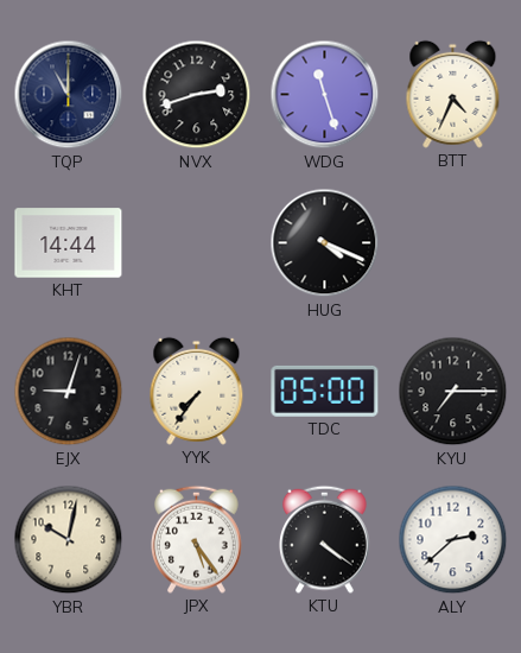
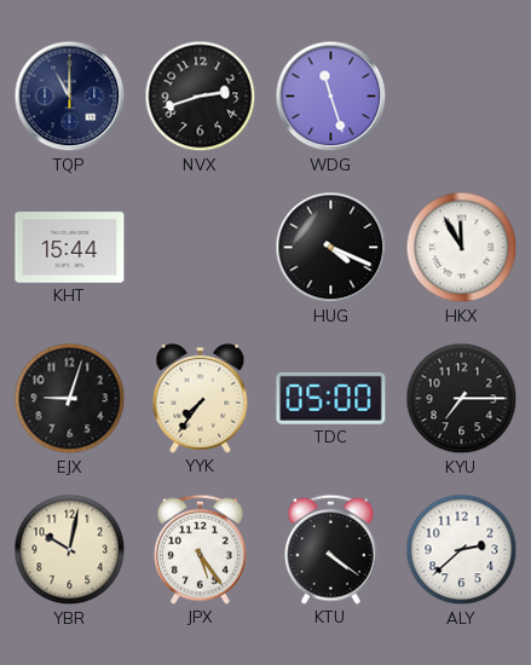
BTT: 4:34 -> none
KHT: 14:44 -> 15:44
HKX: none -> 11:55
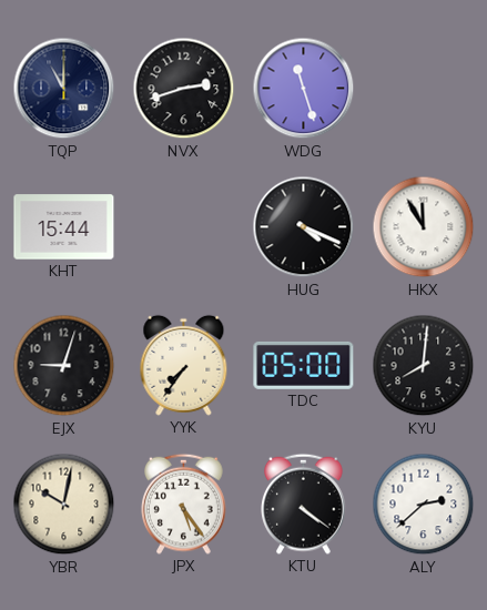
KYU: 7:15 -> 8:01
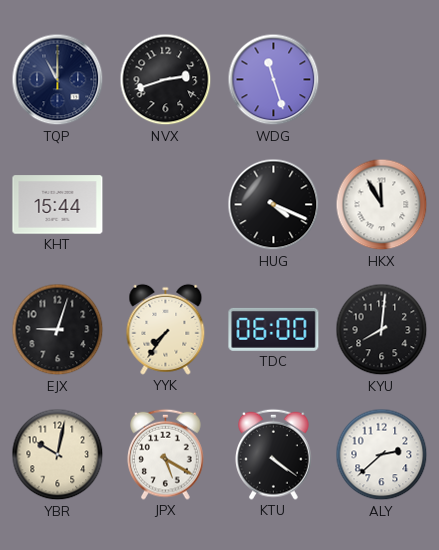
TDC: 05:00 -> 06:00
JPX: 5:24 -> 5:20
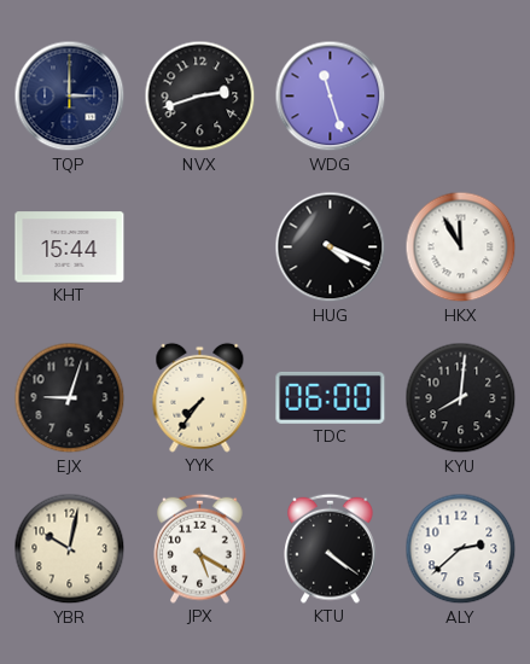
TQP: 11:00 -> 3:00
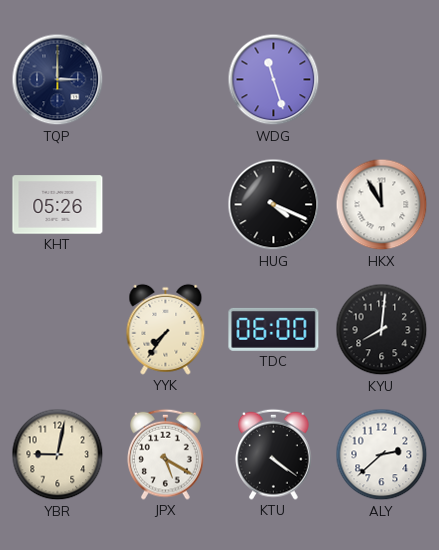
NVX: 2:42 -> none
KHT: 15:44 -> 05:26
EJX: 9:03 -> none
YBR: 10:02 -> 9:02
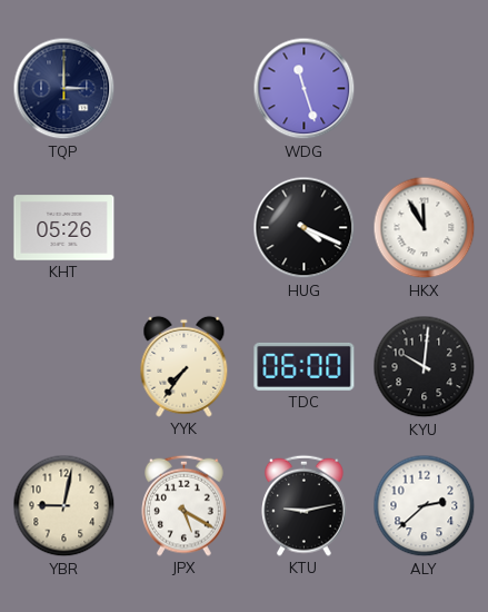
KYU: 8:01 -> 10:01
KTU: 4:21 -> 9:13
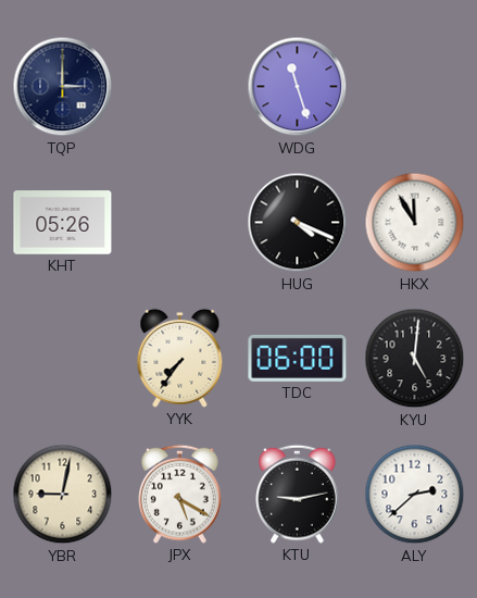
KYU: 10:01 -> 5:01
